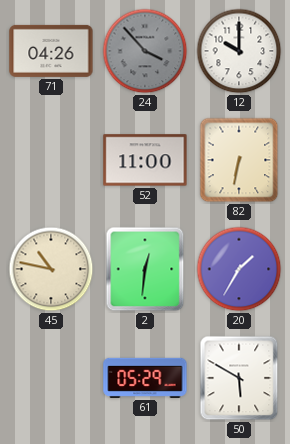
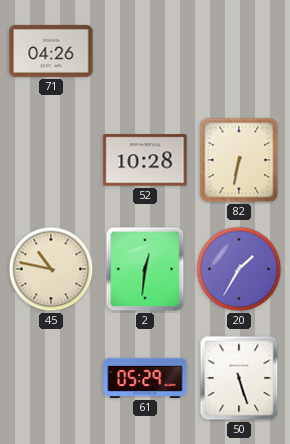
24: 3:53 -> none
12: 10:00 -> none
52: 11:00 -> 10:28
50: 5:50 -> 5:27
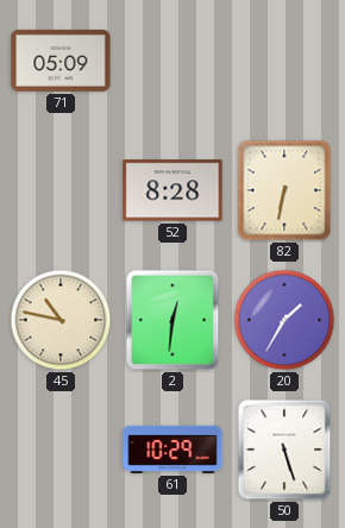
71: 04:26 -> 05:09
52: 10:28 -> 8:28
61: 05:29 -> 10:29
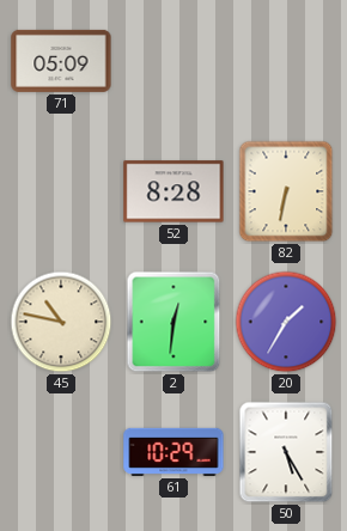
50: 5:27 -> 5:25
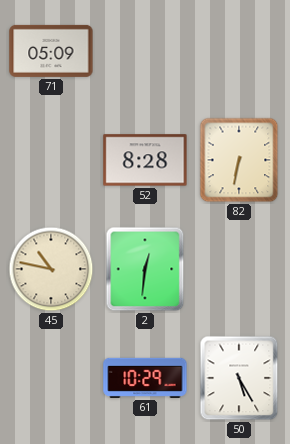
20: 1:35 -> none
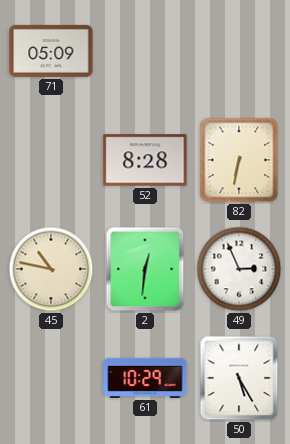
49: none -> 2:56
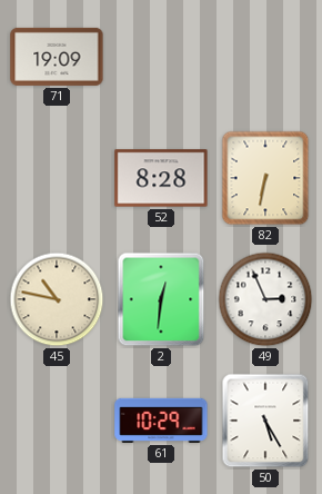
71: 05:09 -> 19:09
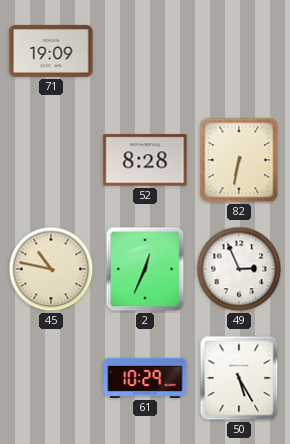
2: 12:31 -> 12:34
